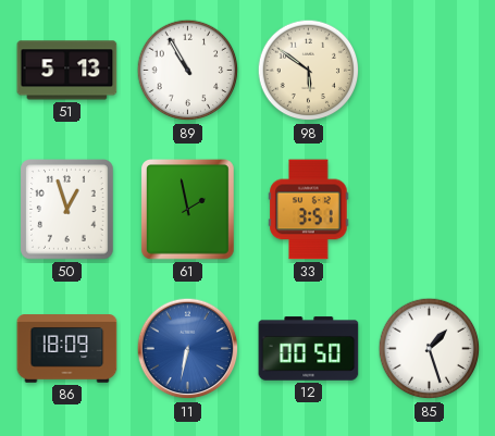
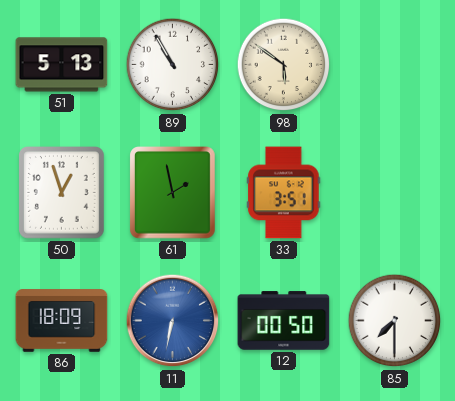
85: 1:27 -> 7:30
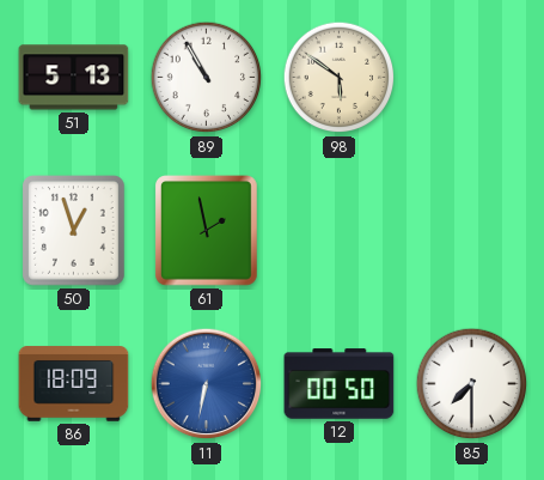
33: 3:51 -> none
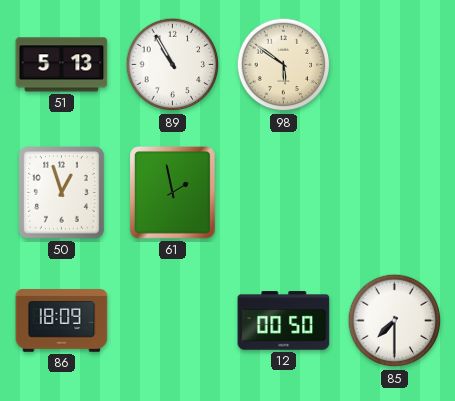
11: 6:32 -> none
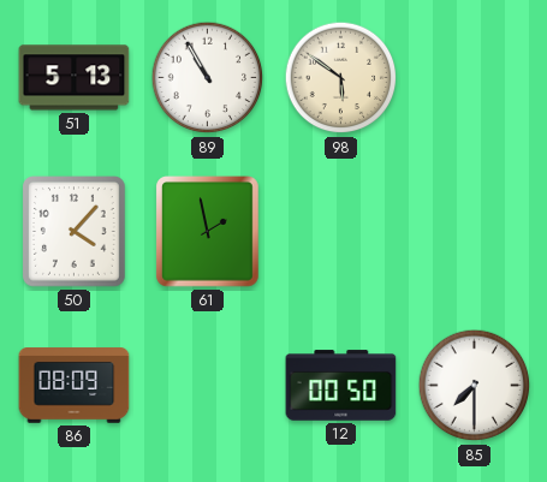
50: 12:57 -> 4:07
86: 18:09 -> 08:09
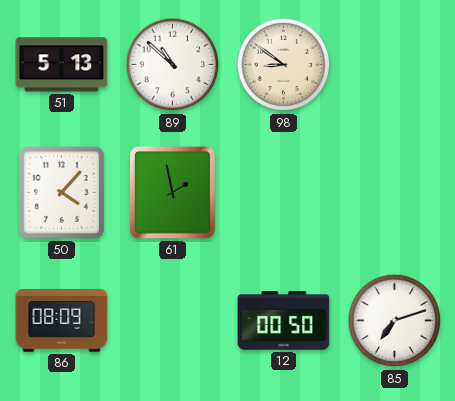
89: 10:55 -> 10:52
98: 5:51 -> 8:51
85: 7:30 -> 7:12
